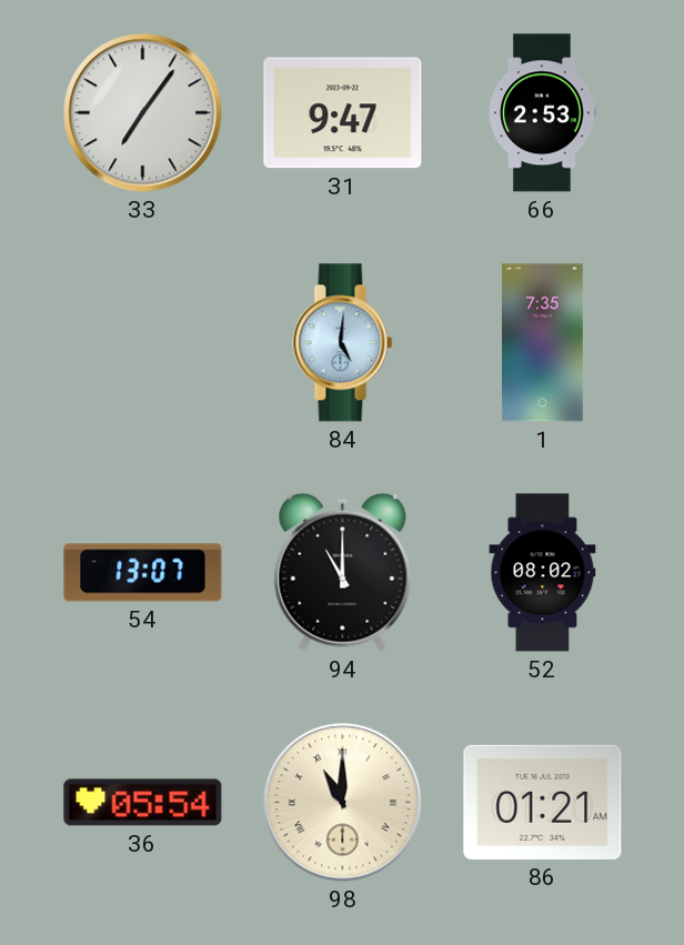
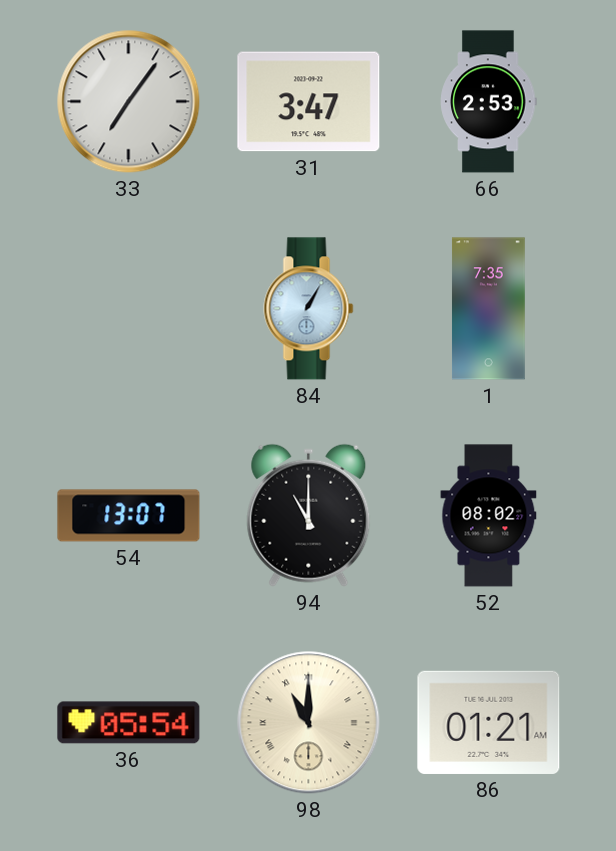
31: 9:47 -> 3:47
84: 5:01 -> 1:05
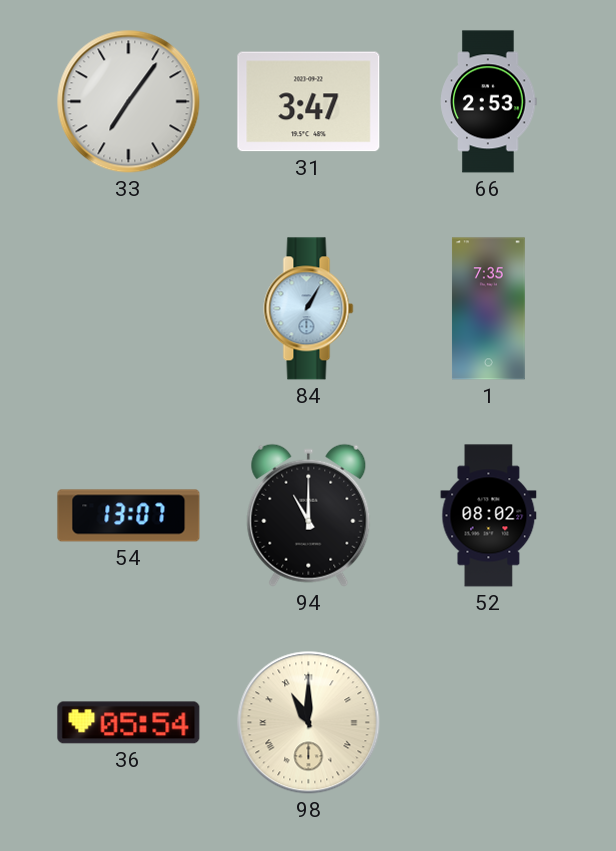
86: 01:21 -> none
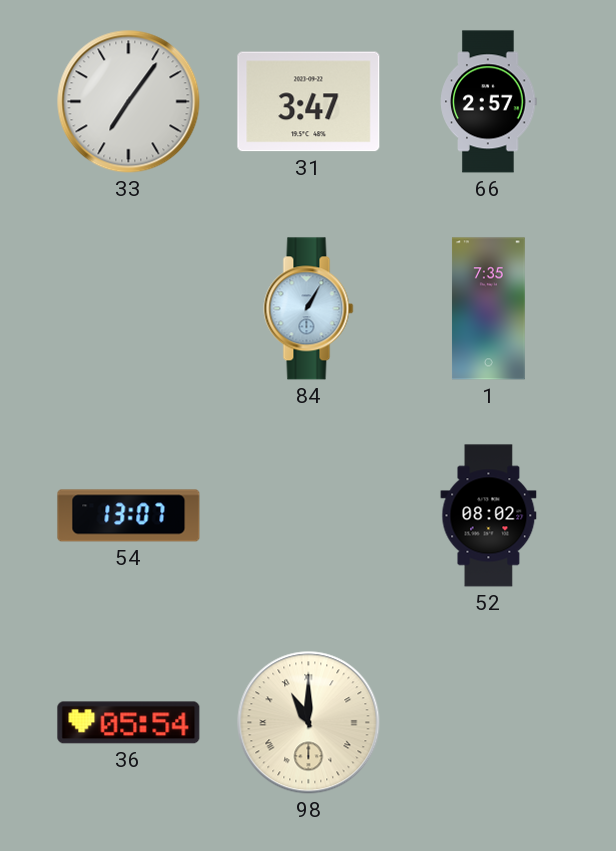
66: 2:53 -> 2:57
94: 11:00 -> none
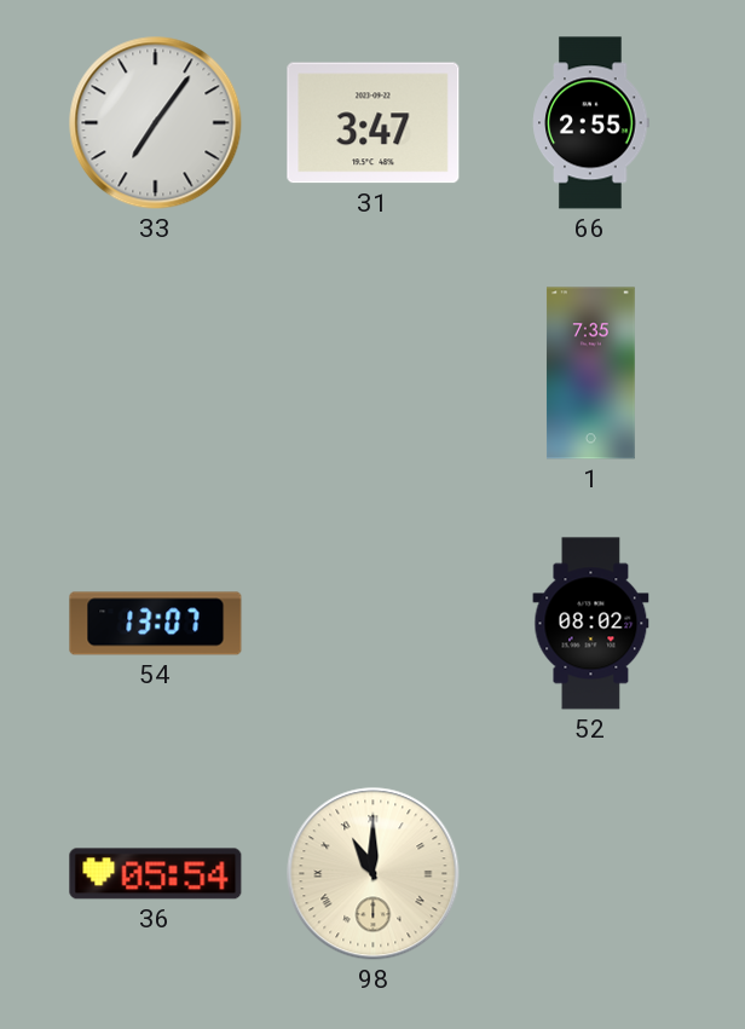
66: 2:57 -> 2:55
84: 1:05 -> none
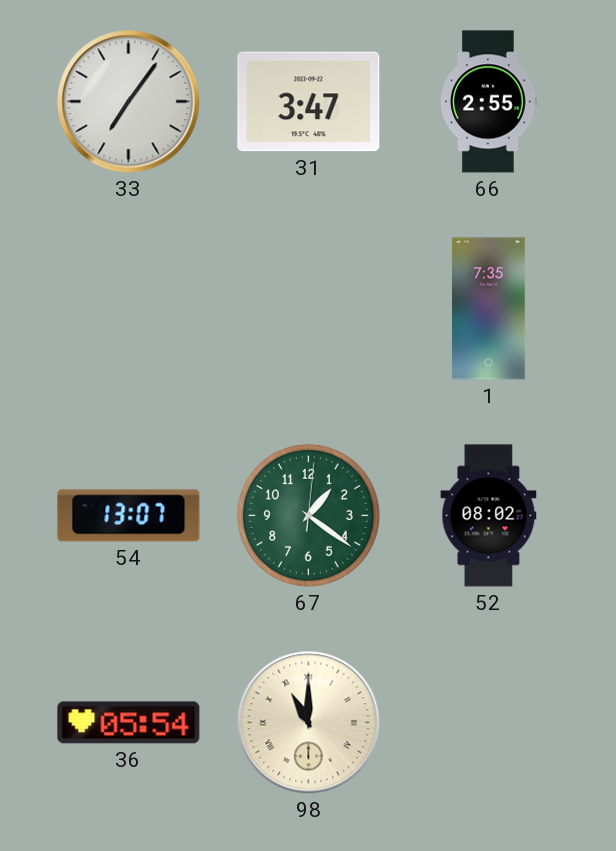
67: none -> 1:21
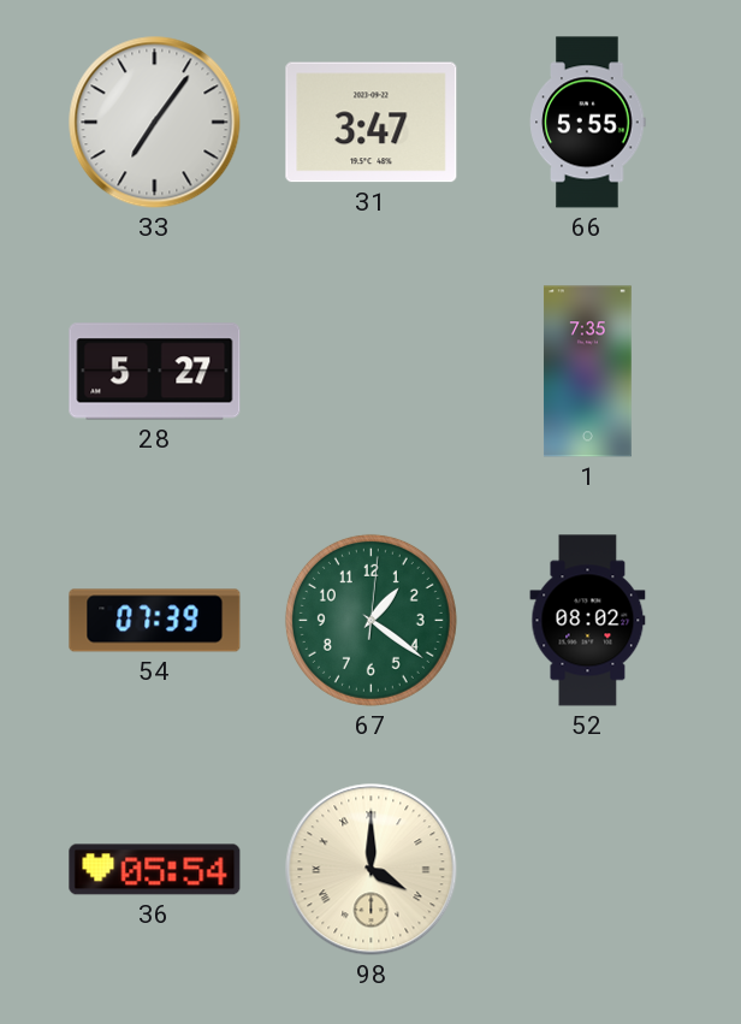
66: 2:55 -> 5:55
28: none -> 5:27
54: 13:07 -> 07:39
98: 11:00 -> 4:00
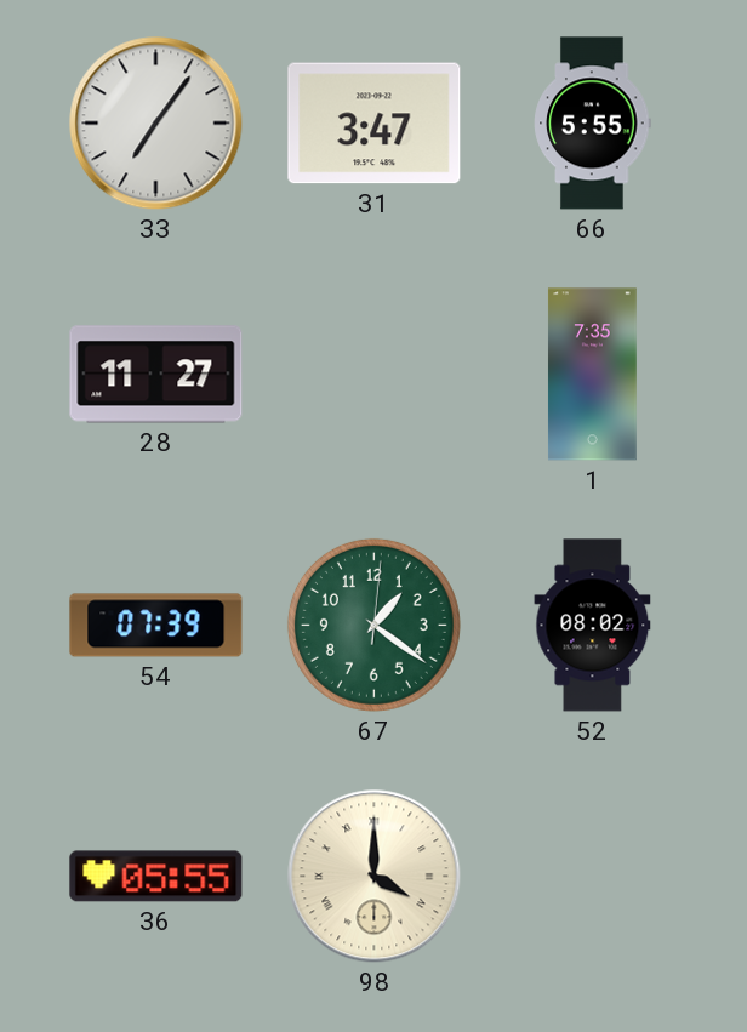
28: 5:27 -> 11:27
36: 05:54 -> 05:55
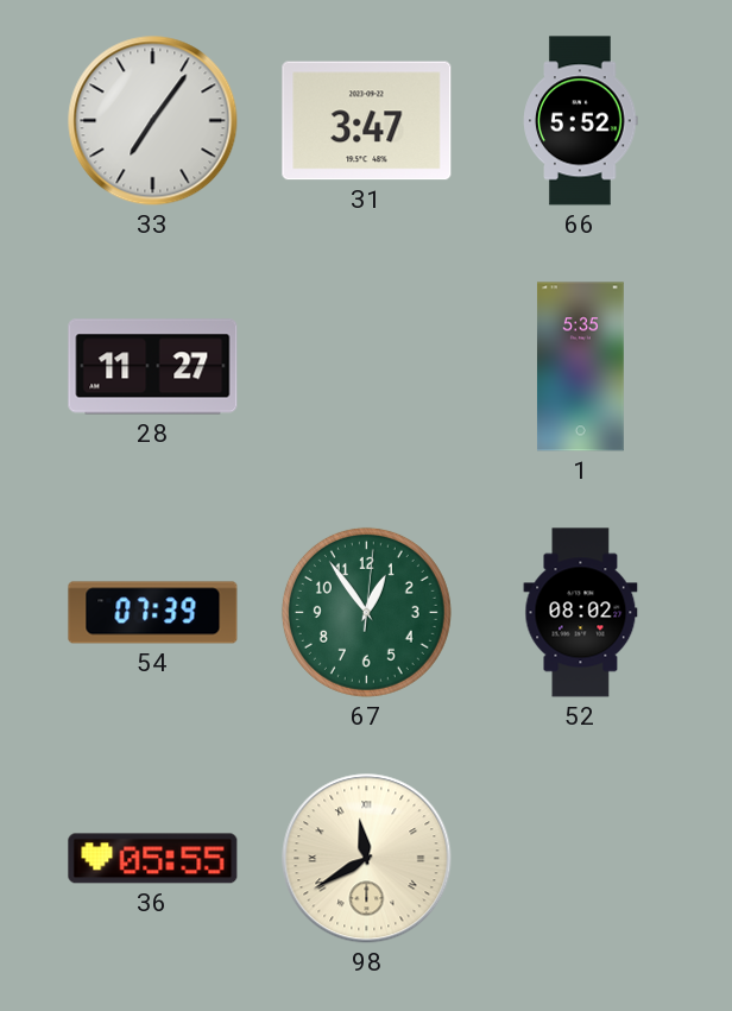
66: 5:55 -> 5:52
1: 7:35 -> 5:35
67: 1:21 -> 12:54
98: 4:00 -> 11:40
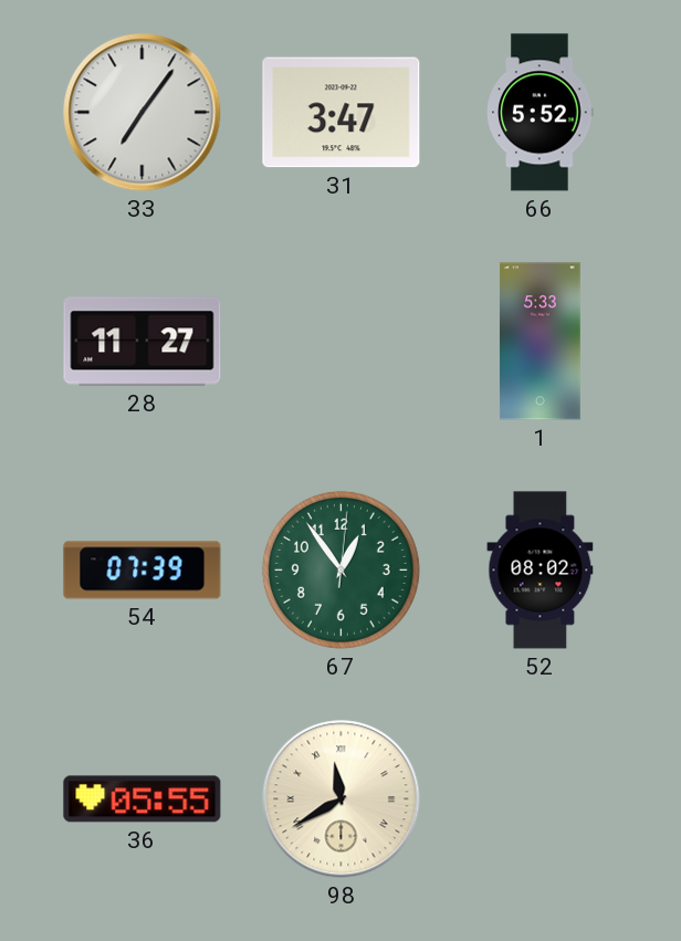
1: 5:35 -> 5:33
